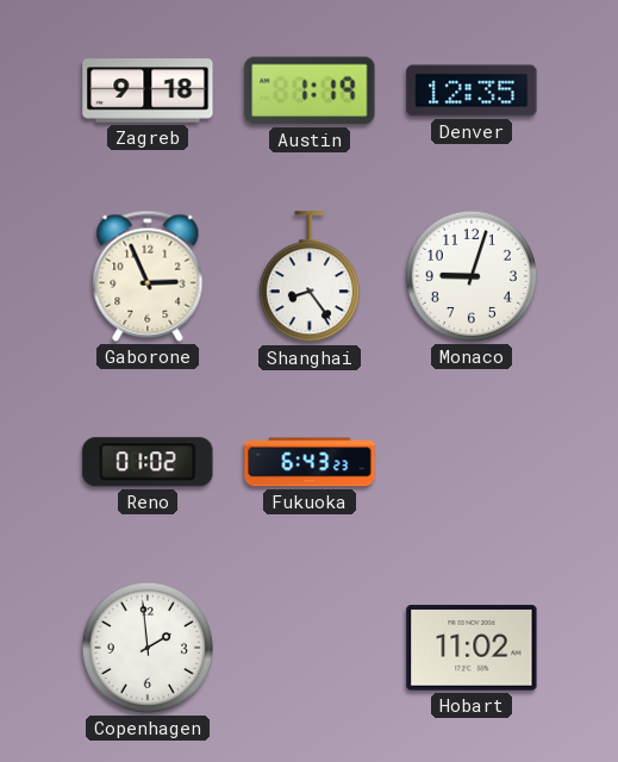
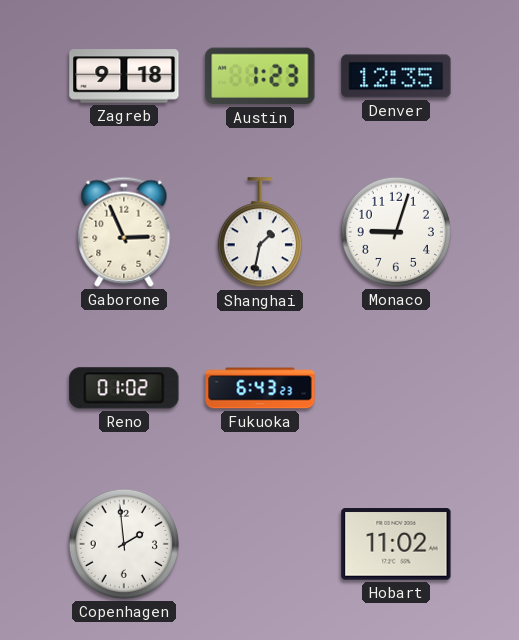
Austin: 1:19 -> 1:23
Shanghai: 8:24 -> 1:32
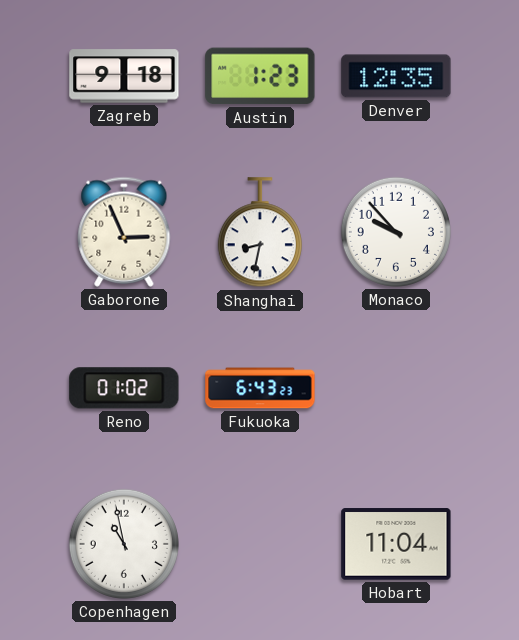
Shanghai: 1:32 -> 8:32
Monaco: 9:03 -> 9:53
Copenhagen: 1:59 -> 10:58
Hobart: 11:02 -> 11:04
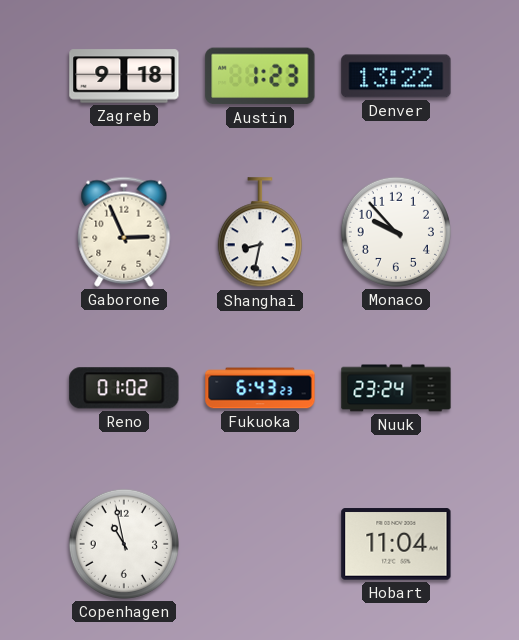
Denver: 12:35 -> 13:22
Nuuk: none -> 23:24
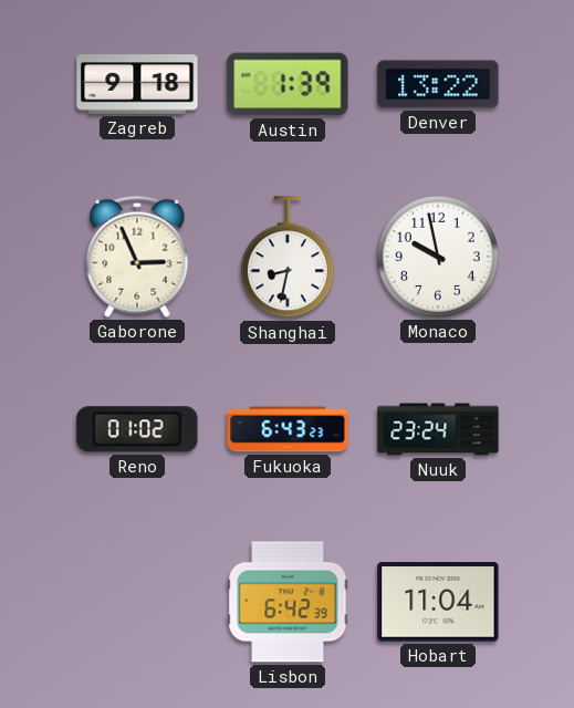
Austin: 1:23 -> 1:39
Monaco: 9:53 -> 9:58
Copenhagen: 10:58 -> none
Lisbon: none -> 6:42
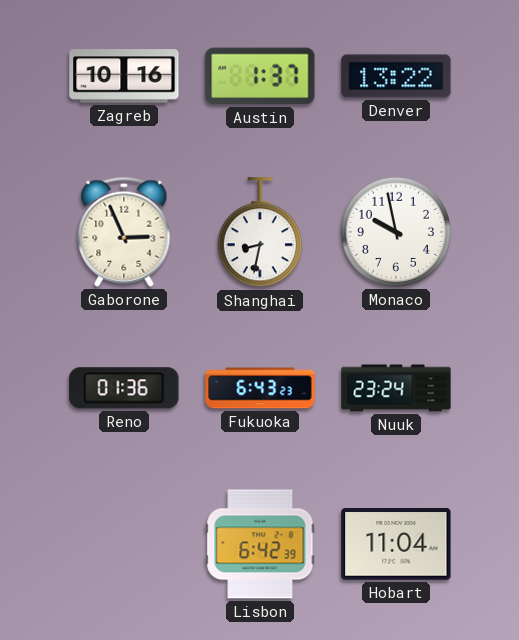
Zagreb: 9:18 -> 10:16
Austin: 1:39 -> 1:37
Reno: 01:02 -> 01:36
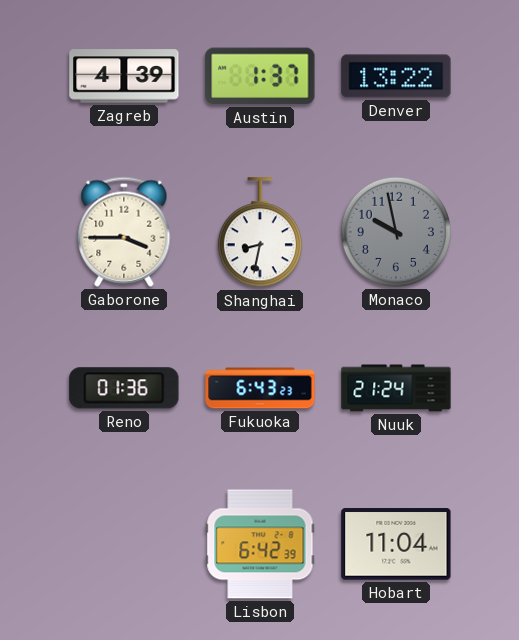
Zagreb: 10:16 -> 4:39
Gaborone: 2:56 -> 3:45
Monaco dial: white -> grey
Nuuk: 23:24 -> 21:24
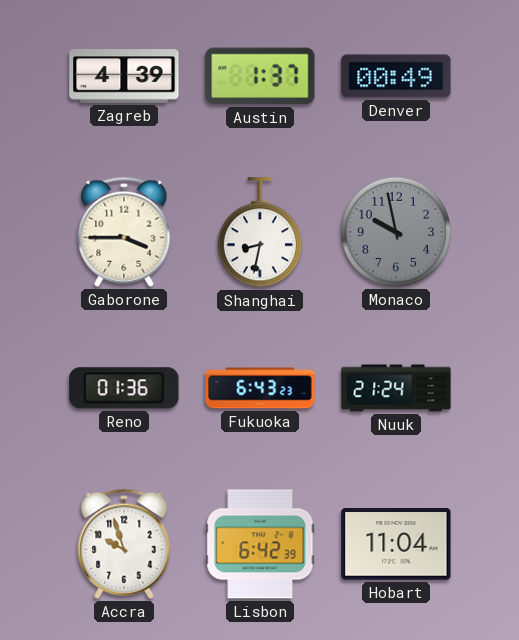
Denver: 13:22 -> 00:49
Accra: none -> 9:57
